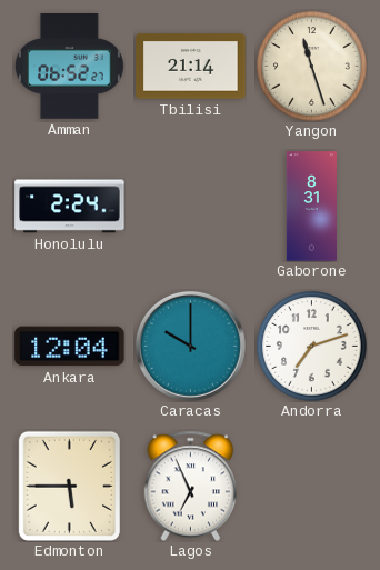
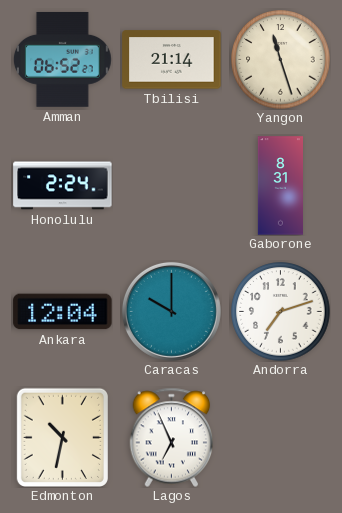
Edmonton: 5:45 -> 10:32
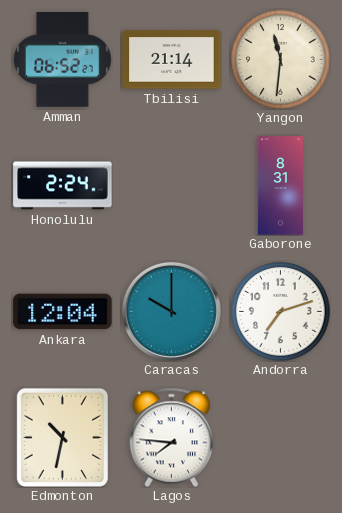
Yangon: 11:27 -> 11:31
Lagos: 6:56 -> 7:46
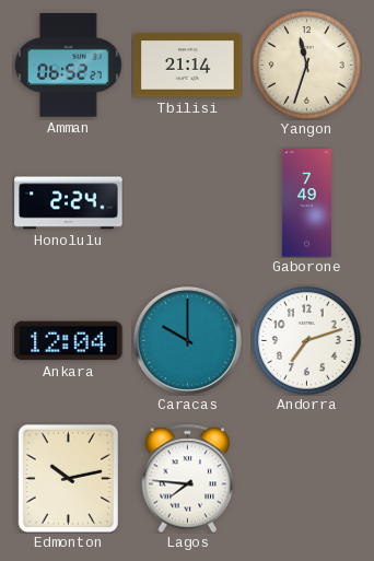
Yangon: 11:31 -> 11:33
Gaborone: 8:31 -> 7:49
Edmonton: 10:32 -> 10:13
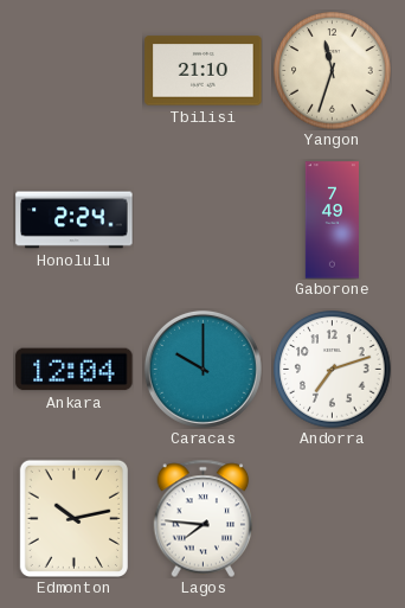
Amman: 06:52 -> none
Tbilisi: 21:14 -> 21:10
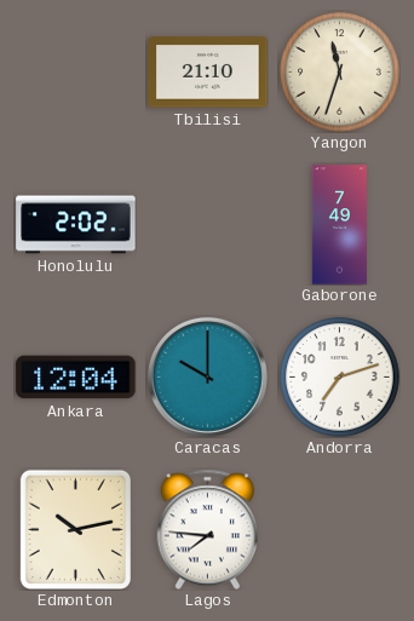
Honolulu: 2:24 -> 2:02
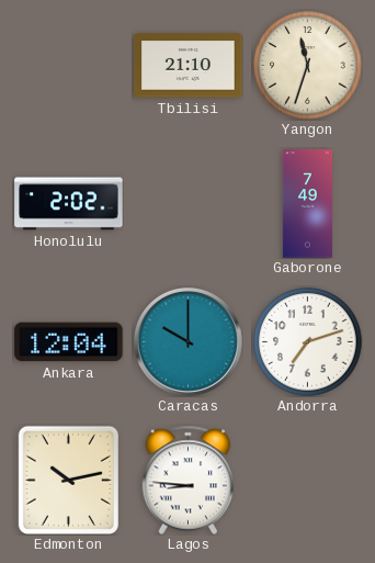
Lagos: 7:46 -> 8:46
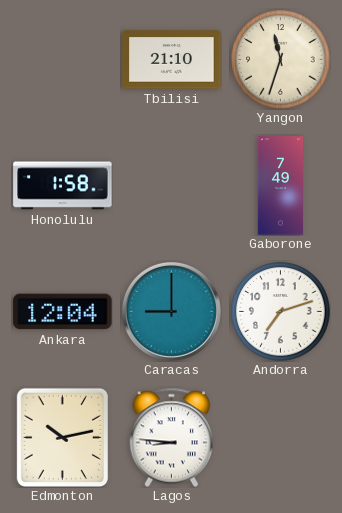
Honolulu: 2:02 -> 1:58
Caracas: 10:00 -> 9:00
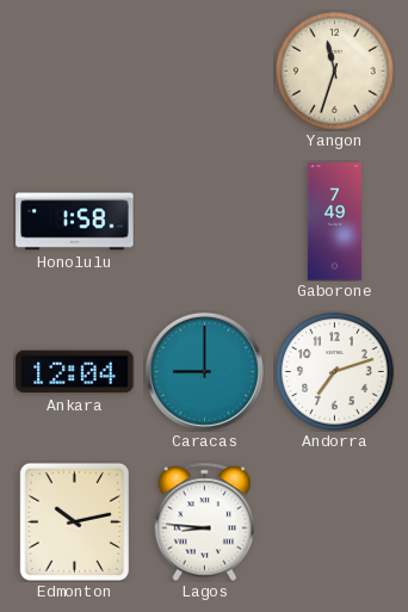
Tbilisi: 21:10 -> none
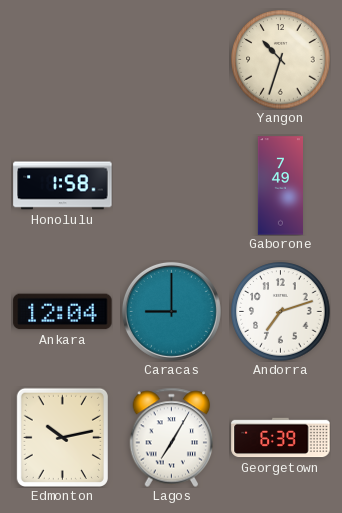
Yangon: 11:33 -> 10:33
Lagos: 8:46 -> 7:05
Georgetown: none -> 6:39
